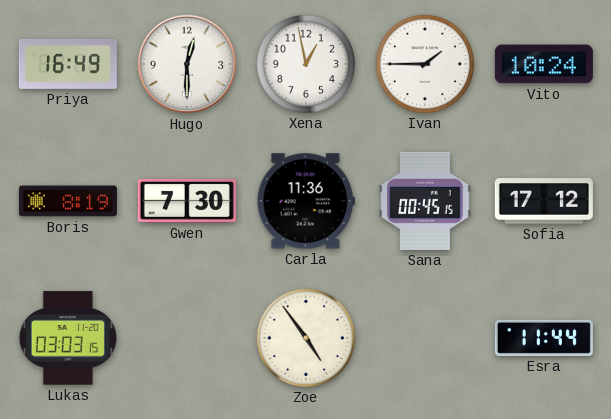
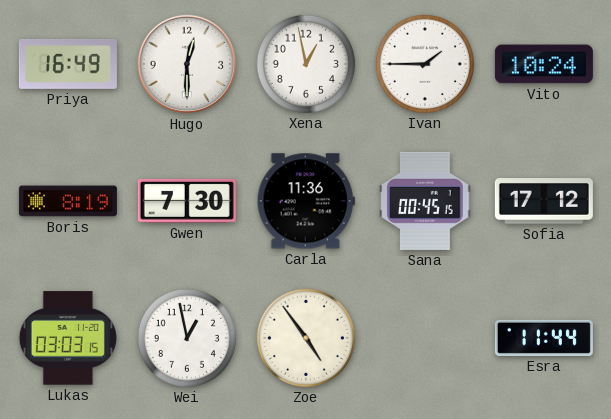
Wei: none -> 12:58
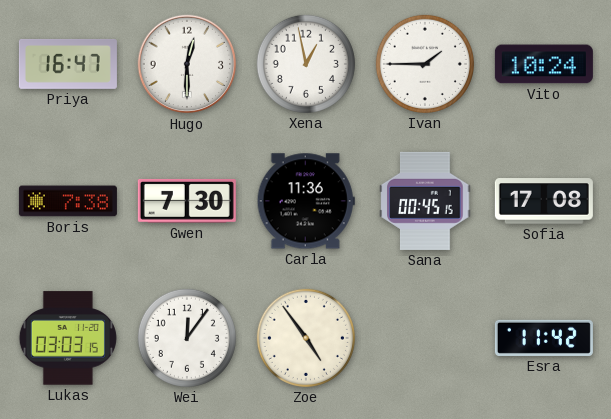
Priya: 16:49 -> 16:47
Boris: 8:19 -> 7:38
Sofia: 17:12 -> 17:08
Wei: 12:58 -> 12:06
Esra: 11:44 -> 11:42
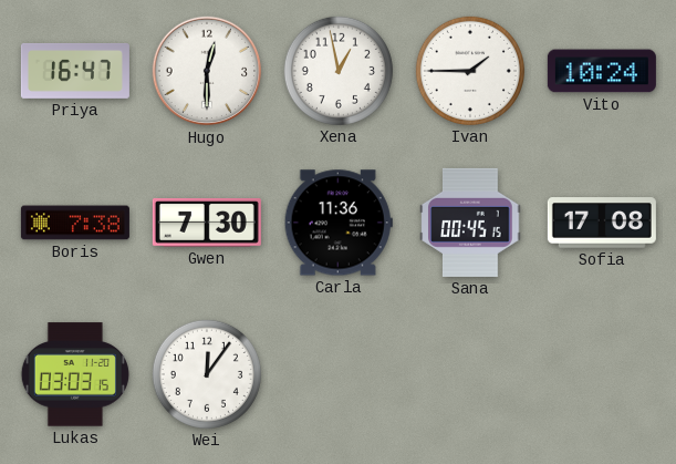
Zoe: 4:54 -> none
Esra: 11:42 -> none
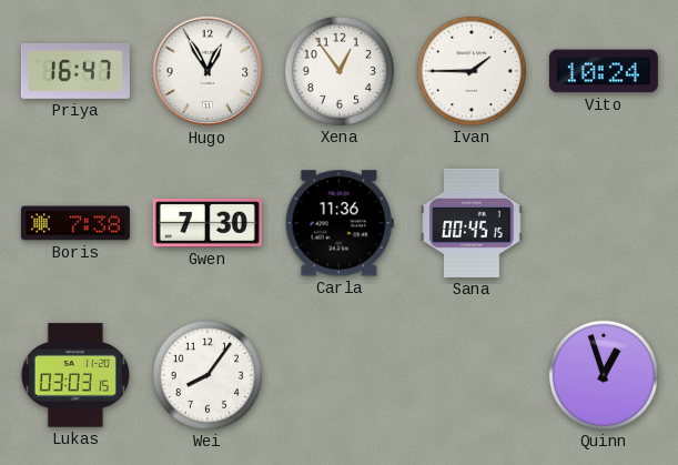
Hugo: 12:30 -> 12:55
Xena: 12:58 -> 12:54
Sofia: 17:08 -> none
Wei: 12:06 -> 8:06
Quinn: none -> 12:57
